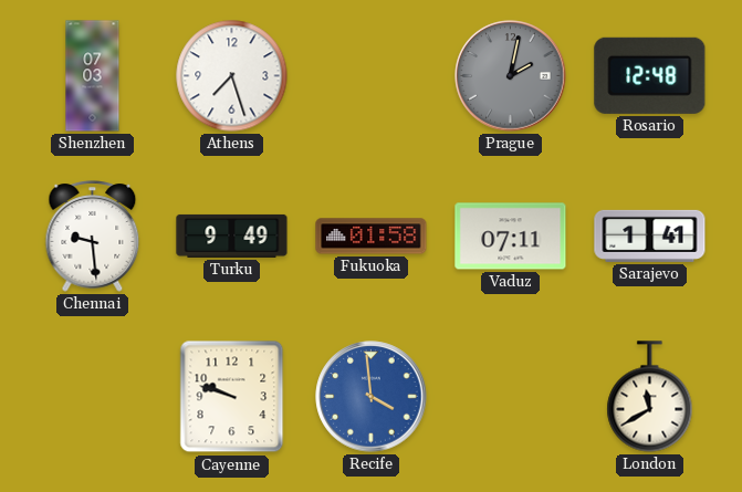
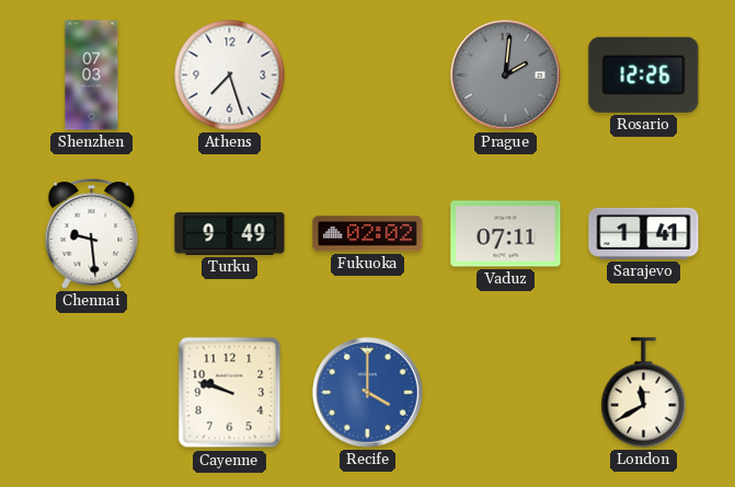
Prague: 2:02 -> 2:01
Rosario: 12:48 -> 12:26
Fukuoka: 01:58 -> 02:02
Recife: 3:59 -> 4:00
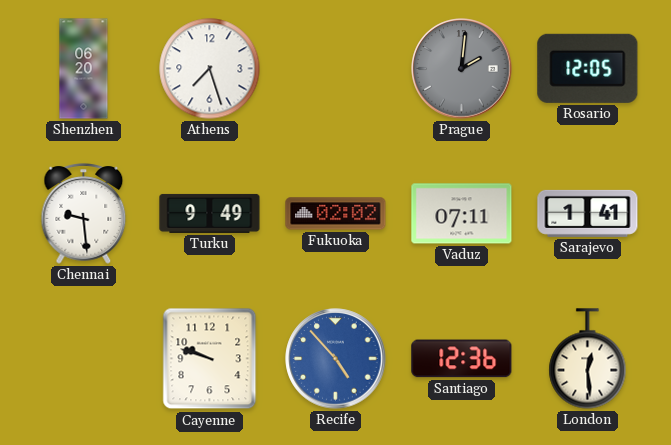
Shenzhen: 07:03 -> 06:20
Rosario: 12:26 -> 12:05
Recife: 4:00 -> 4:53
Santiago: none -> 12:36
London: 11:40 -> 12:29
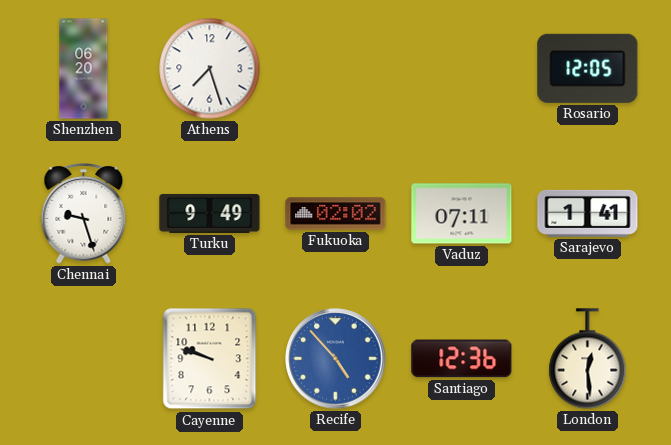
Prague: 2:01 -> none
Chennai: 9:29 -> 9:27
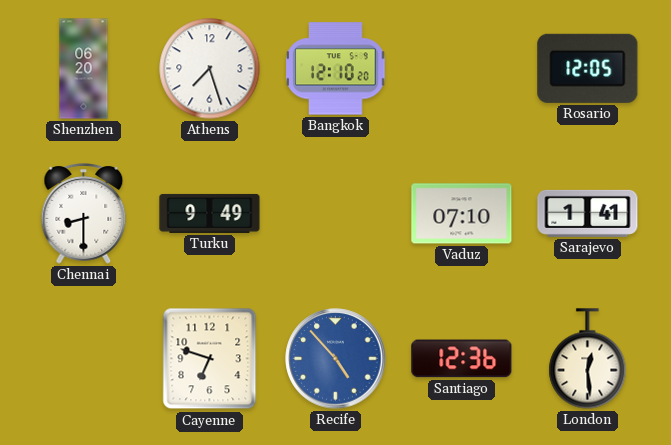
Bangkok: none -> 12:10
Chennai: 9:27 -> 8:30
Fukuoka: 02:02 -> none
Vaduz: 07:11 -> 07:10
Cayenne: 9:48 -> 6:48
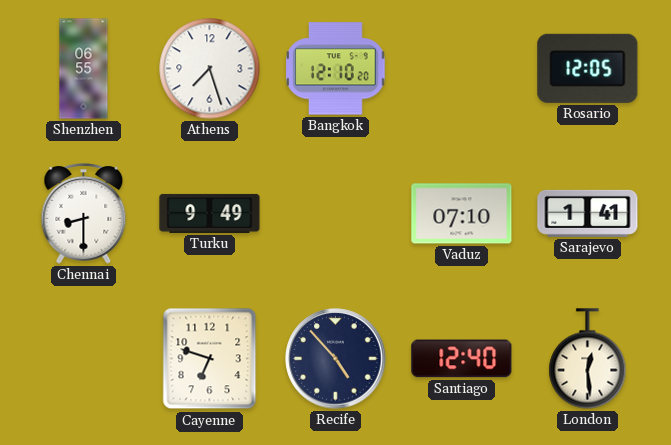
Shenzhen: 06:20 -> 06:55
Recife dial: blue -> navy
Santiago: 12:36 -> 12:40
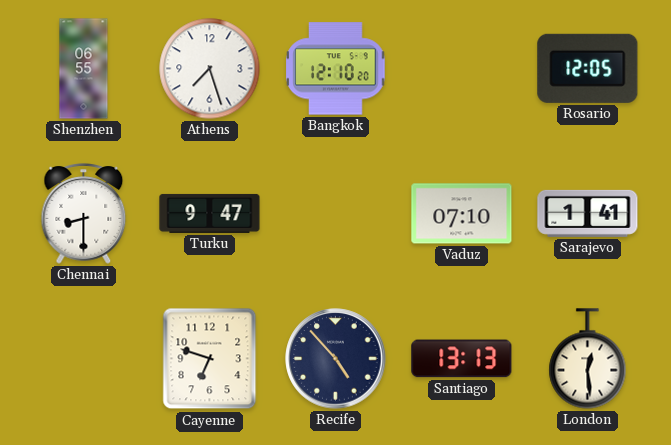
Turku: 9:49 -> 9:47
Santiago: 12:40 -> 13:13
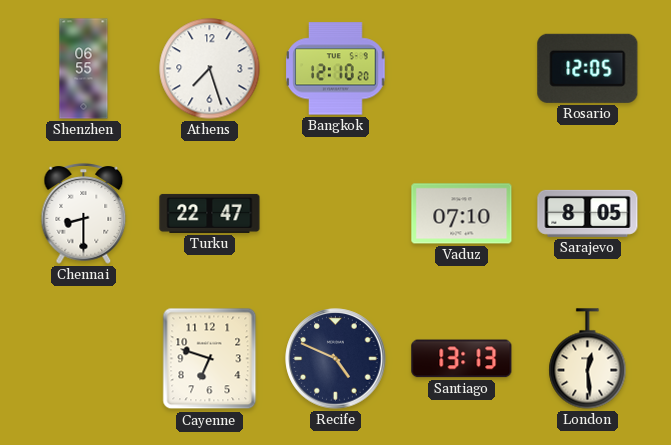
Turku: 9:47 -> 22:47
Sarajevo: 1:41 -> 8:05
Recife: 4:53 -> 4:49
